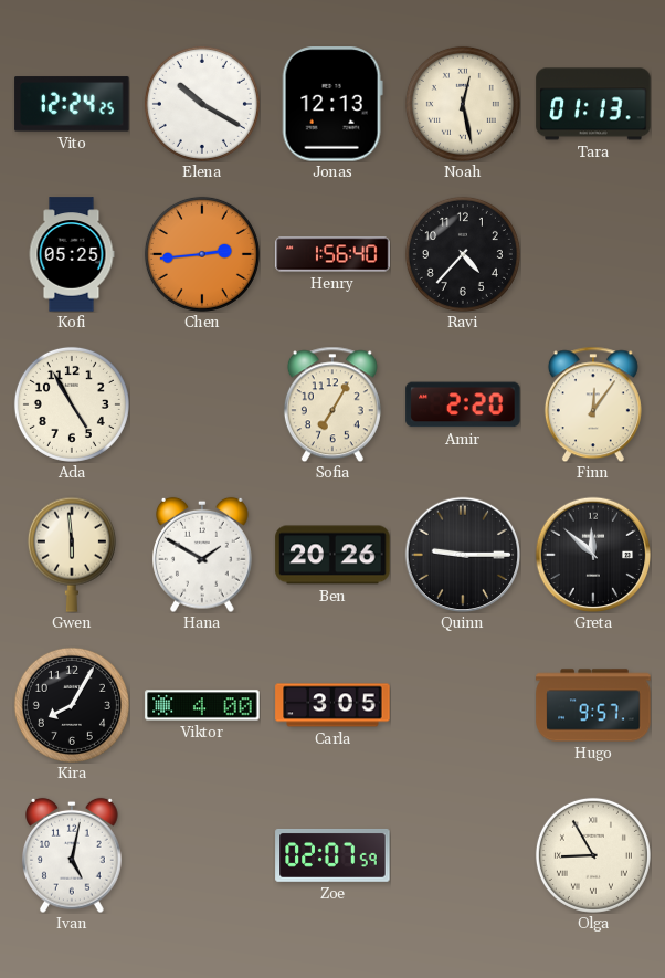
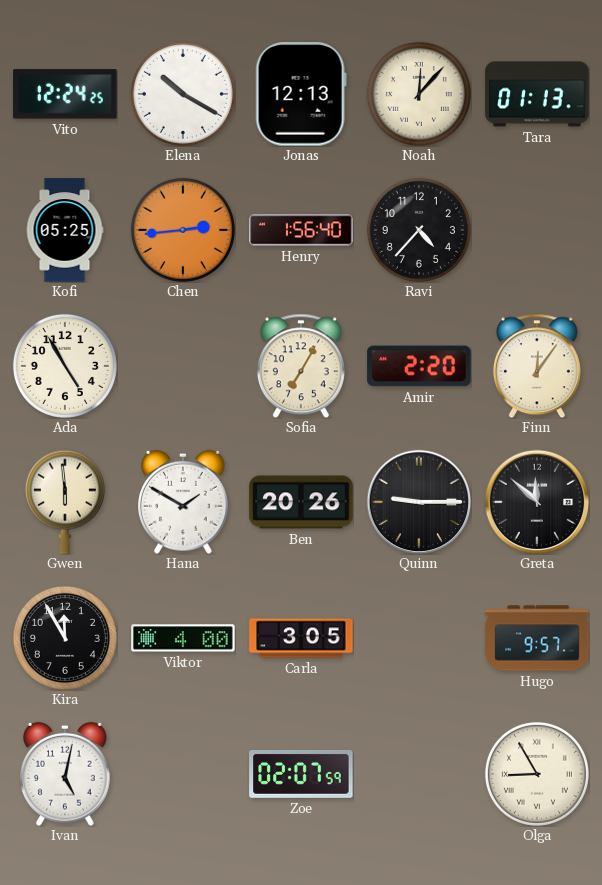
Noah: 12:28 -> 12:07
Kira: 8:05 -> 11:55
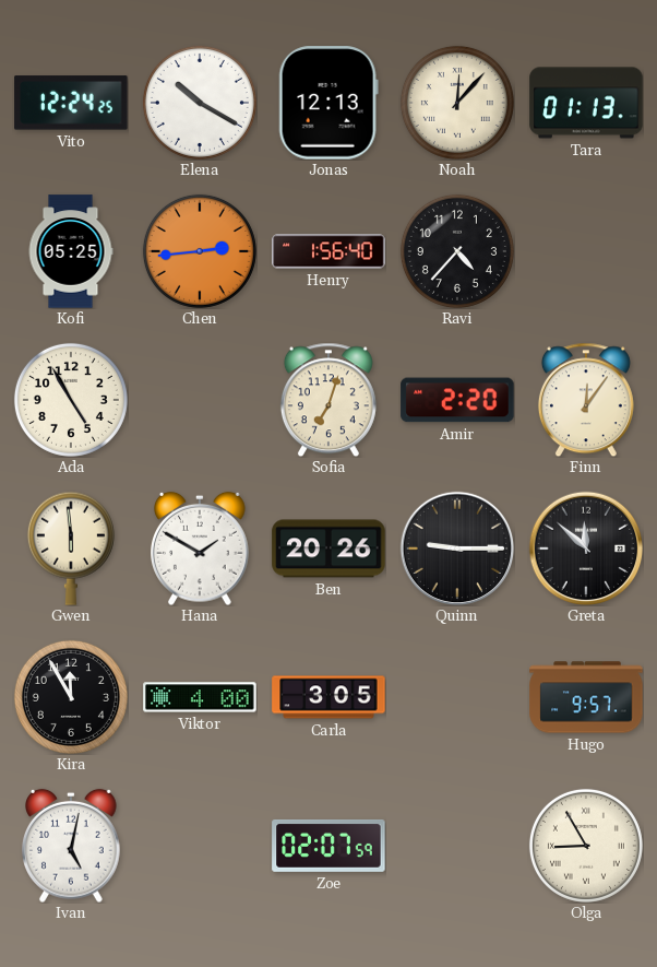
Sofia: 7:05 -> 7:03
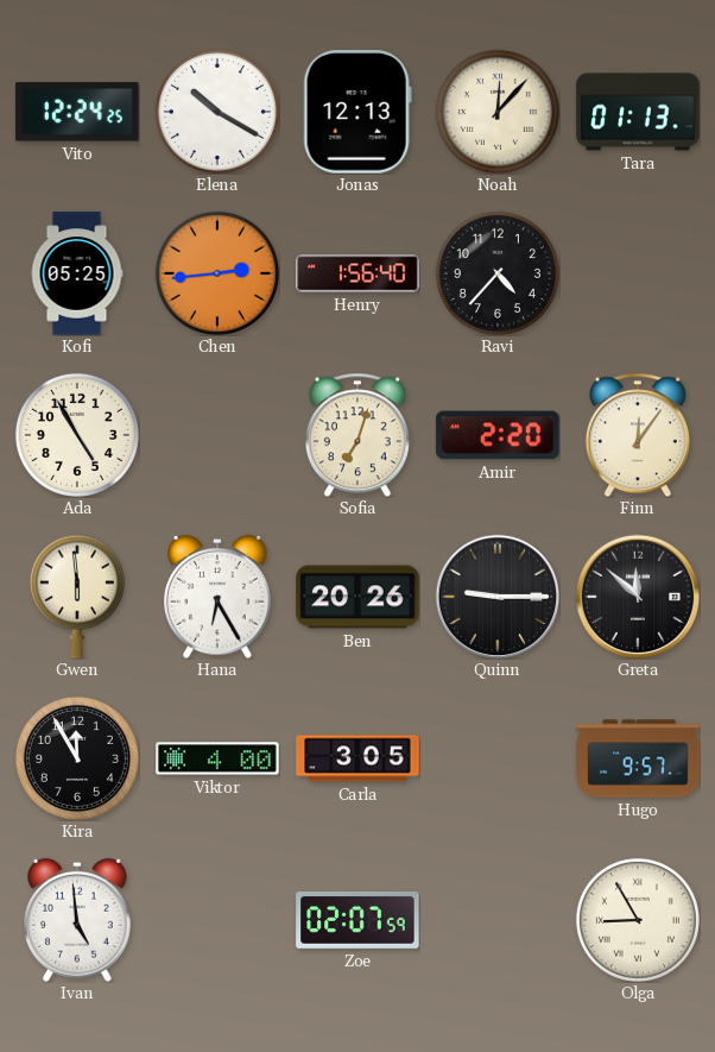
Hana: 1:50 -> 6:25
Ivan: 5:02 -> 4:59
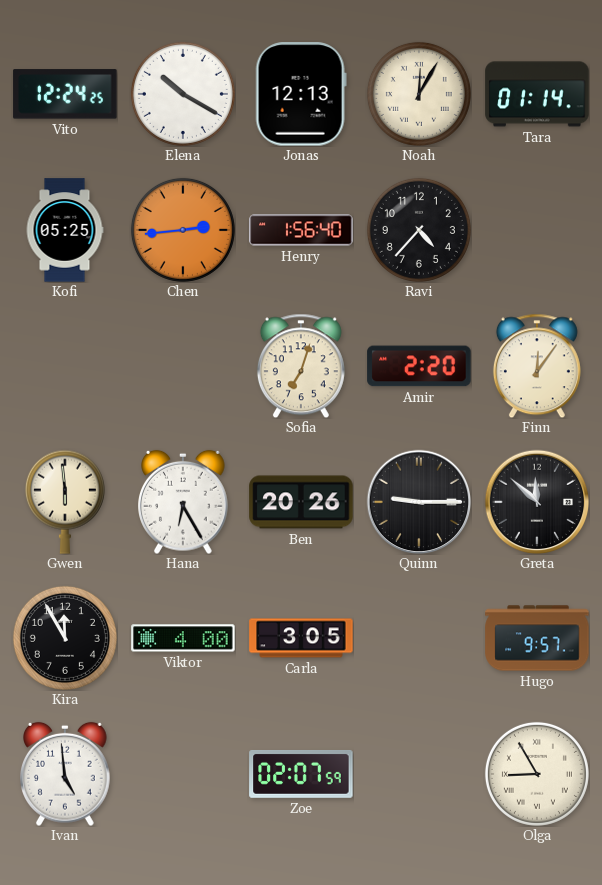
Noah: 12:07 -> 12:05
Tara: 01:13 -> 01:14
Ada: 4:55 -> none
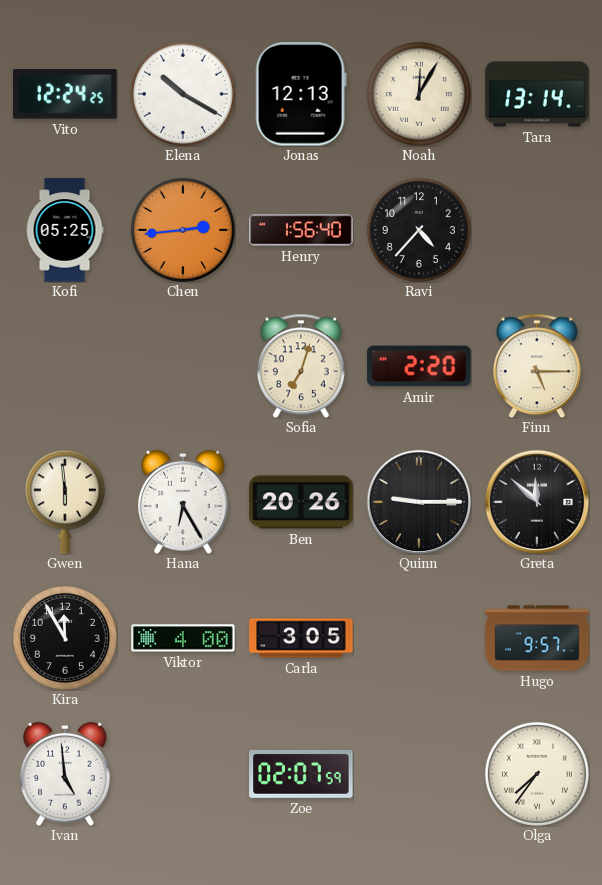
Tara: 01:14 -> 13:14
Finn: 12:06 -> 5:15
Olga: 8:55 -> 7:36
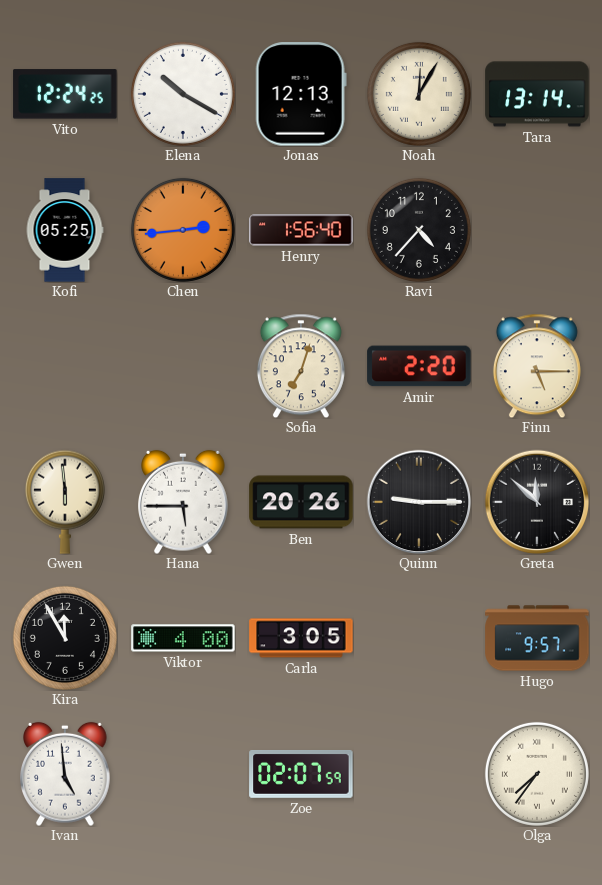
Hana: 6:25 -> 5:45
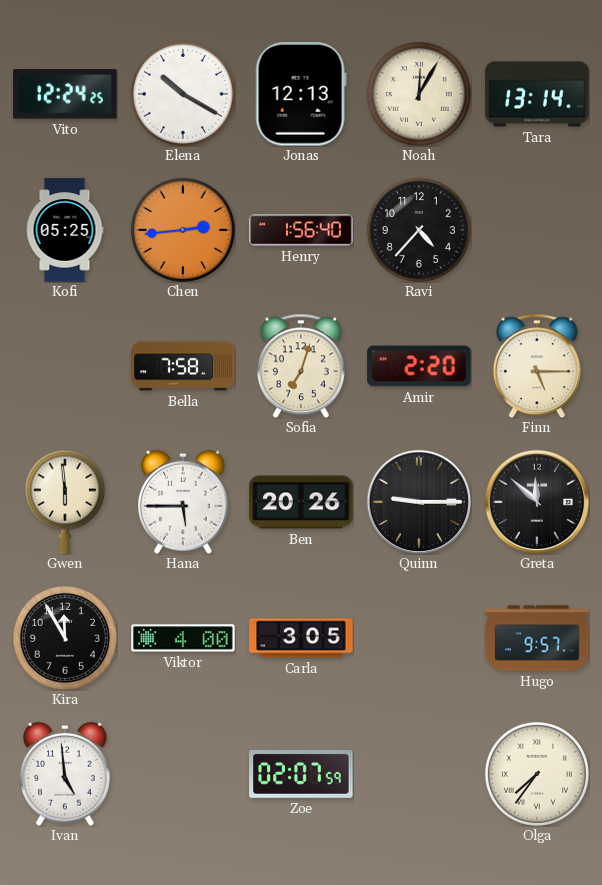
Bella: none -> 7:58
